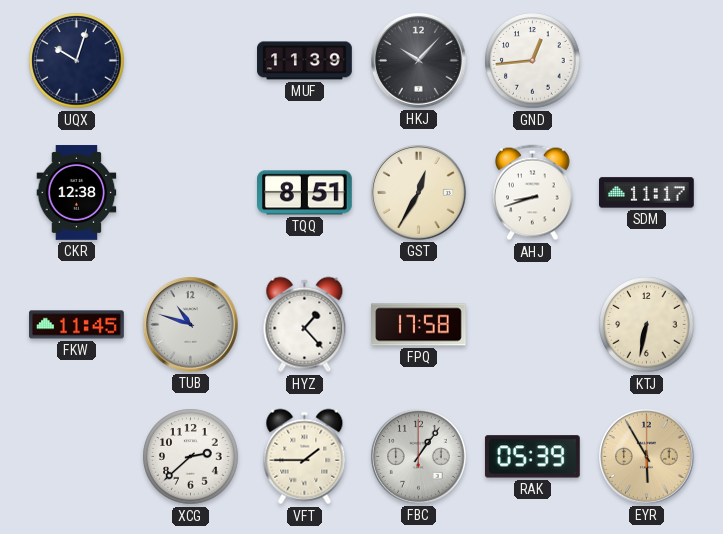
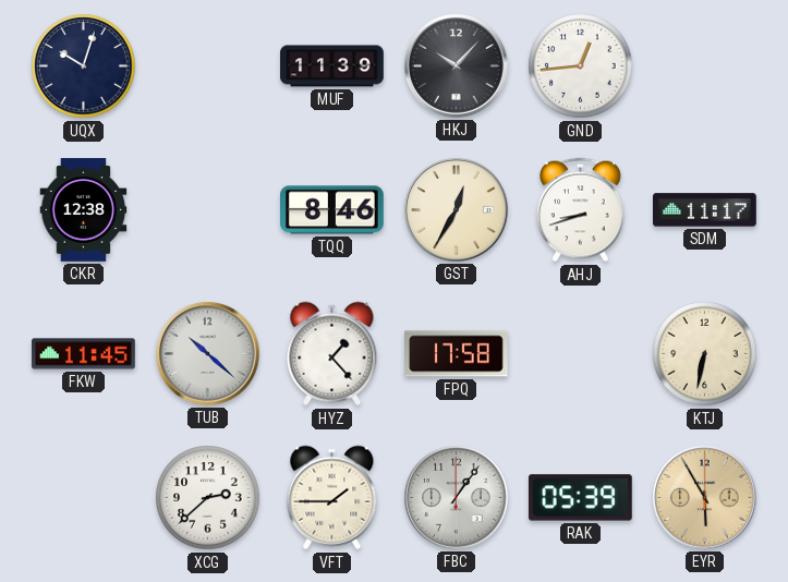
TQQ: 8:51 -> 8:46
TUB: 10:48 -> 10:22
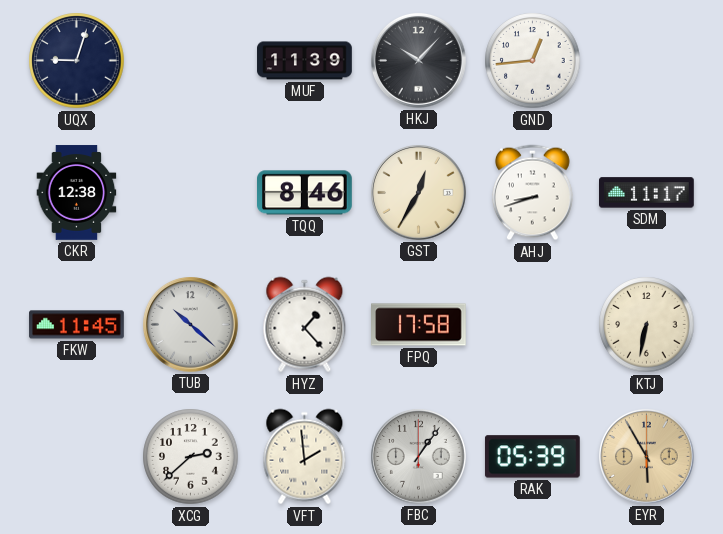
UQX: 10:03 -> 9:03
VFT: 1:45 -> 1:59
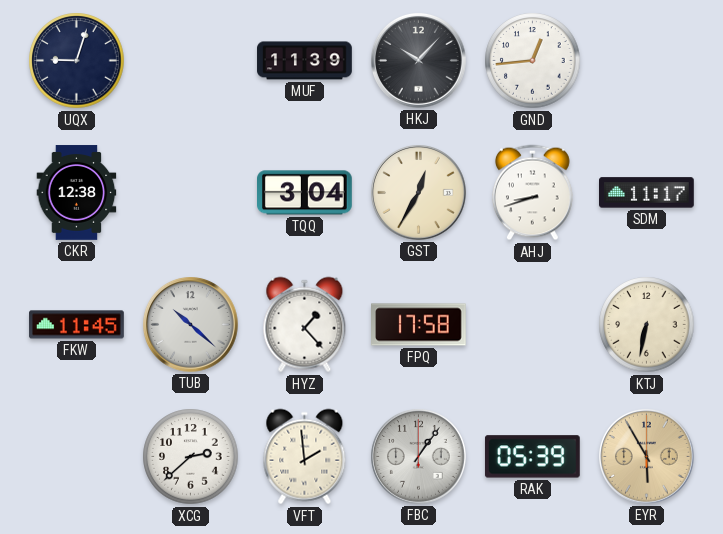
TQQ: 8:46 -> 3:04
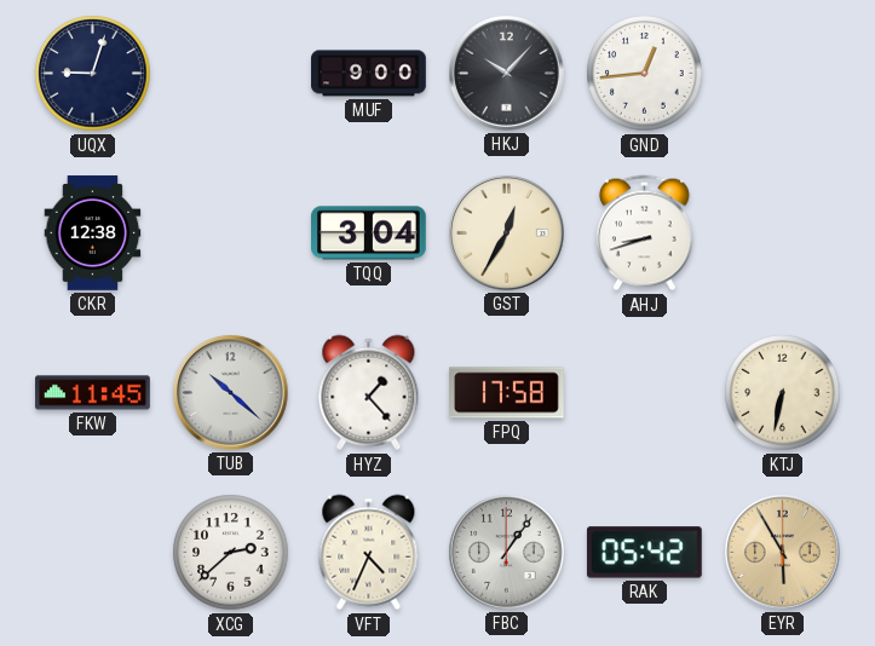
MUF: 11:39 -> 9:00
SDM: 11:17 -> none
VFT: 1:59 -> 4:34
RAK: 05:39 -> 05:42
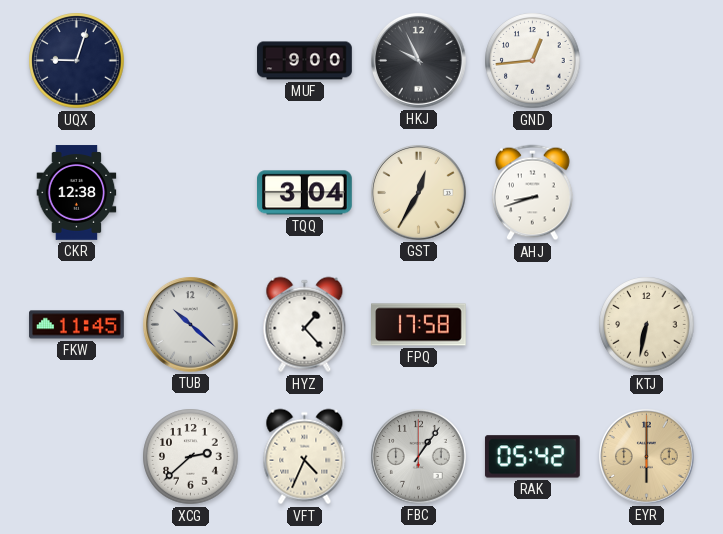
HKJ: 10:07 -> 9:56
EYR: 5:55 -> 6:00
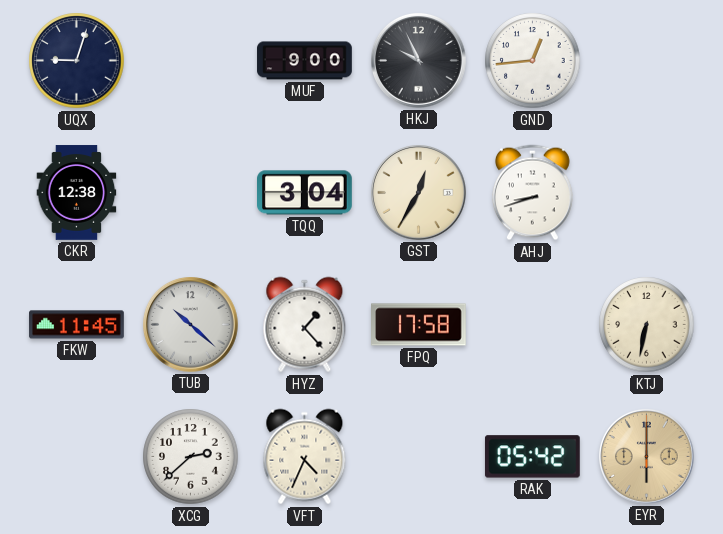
FBC: 1:06 -> none
